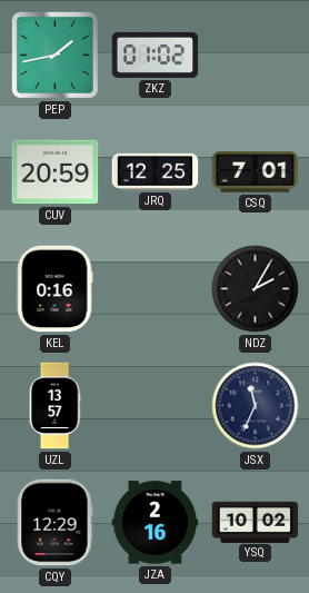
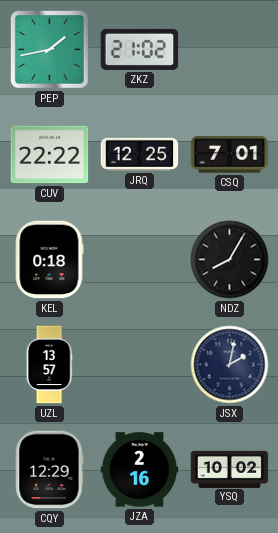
ZKZ: 01:02 -> 21:02
CUV: 20:59 -> 22:22
KEL: 0:16 -> 0:18
NDZ: 2:05 -> 8:05
JSX: 11:34 -> 2:02
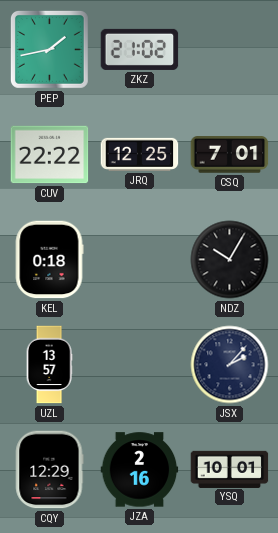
NDZ: 8:05 -> 10:05
JSX: 2:02 -> 2:07
YSQ: 10:02 -> 10:01
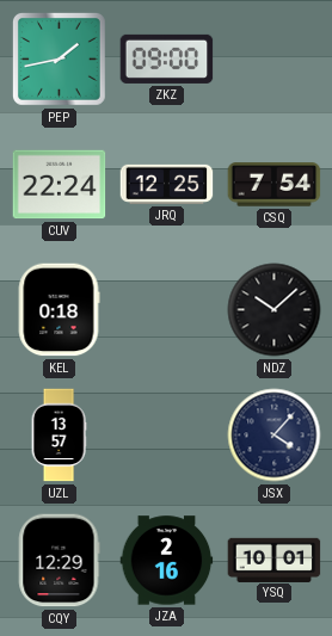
ZKZ: 21:02 -> 09:00
CUV: 22:22 -> 22:24
CSQ: 7:01 -> 7:54
NDZ: 10:05 -> 10:08
JSX: 2:07 -> 4:07
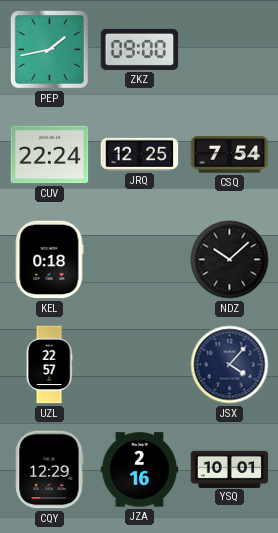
UZL: 13:57 -> 22:57
